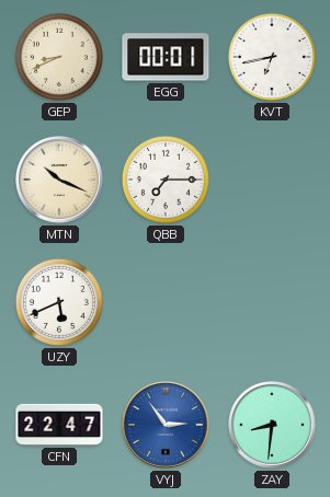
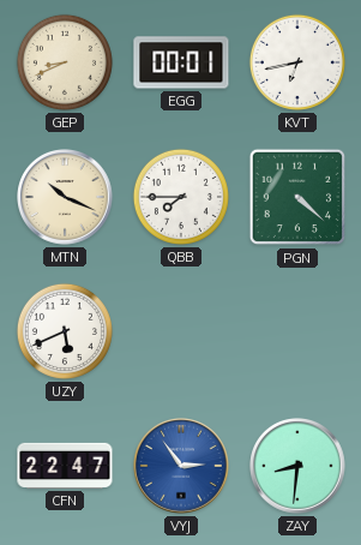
QBB: 7:15 -> 7:45
PGN: none -> 4:22
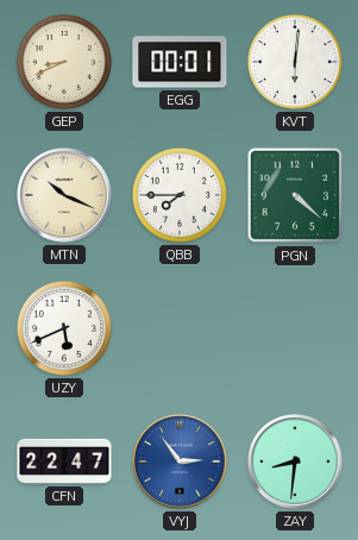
KVT: 6:43 -> 6:01
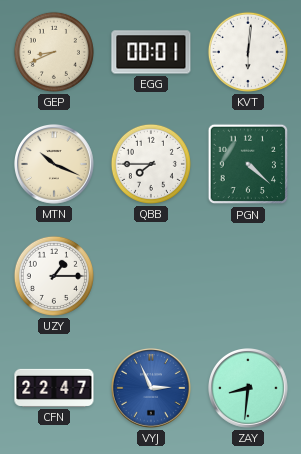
UZY: 5:41 -> 1:15
VYJ: 2:54 -> 2:56
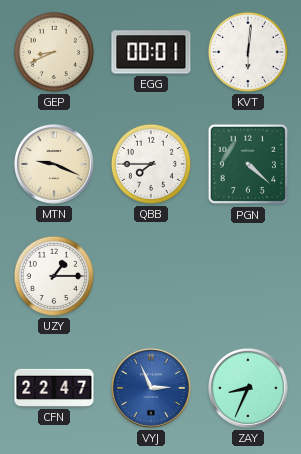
MTN: 10:19 -> 9:19
ZAY: 8:31 -> 8:34
